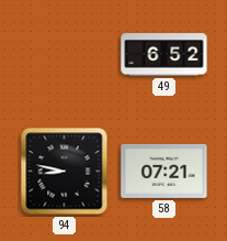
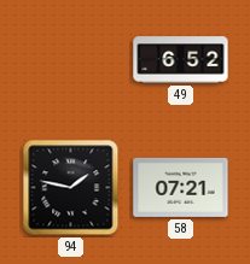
94: 8:47 -> 1:47
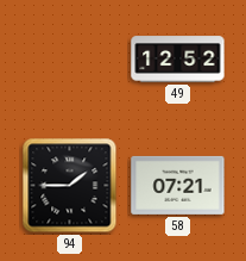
49: 6:52 -> 12:52
94: 1:47 -> 1:45
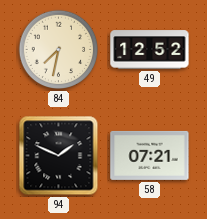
84: none -> 7:32
94: 1:45 -> 1:49
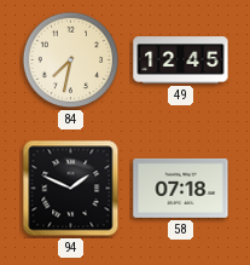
49: 12:52 -> 12:45
58: 07:21 -> 07:18
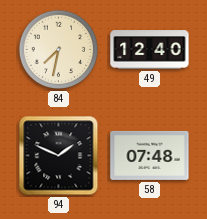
49: 12:45 -> 12:40
58: 07:18 -> 07:48
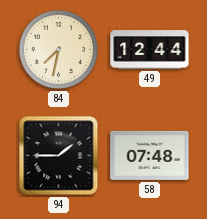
49: 12:40 -> 12:44
94: 1:49 -> 1:45
